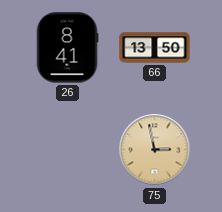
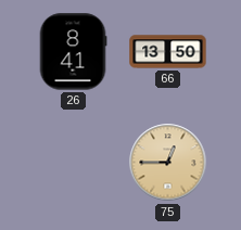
75: 2:58 -> 12:45
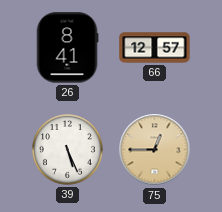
66: 13:50 -> 12:57
39: none -> 5:26
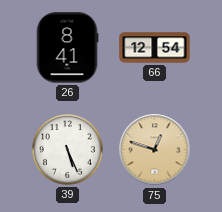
66: 12:57 -> 12:54
75: 12:45 -> 12:48
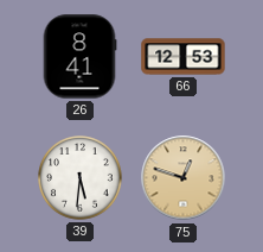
66: 12:54 -> 12:53
39: 5:26 -> 5:31
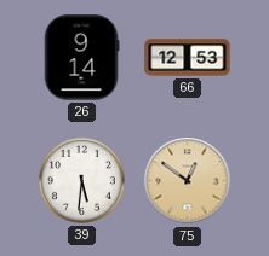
26: 8:41 -> 9:14
75: 12:48 -> 12:51
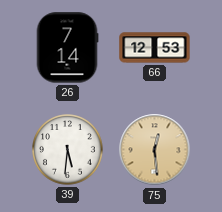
26: 9:14 -> 7:14
75: 12:51 -> 12:29
